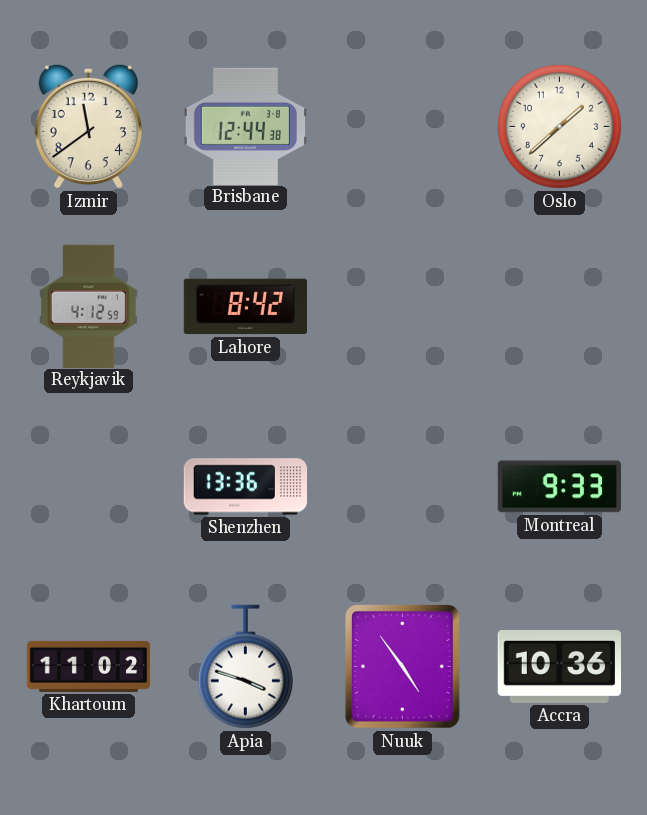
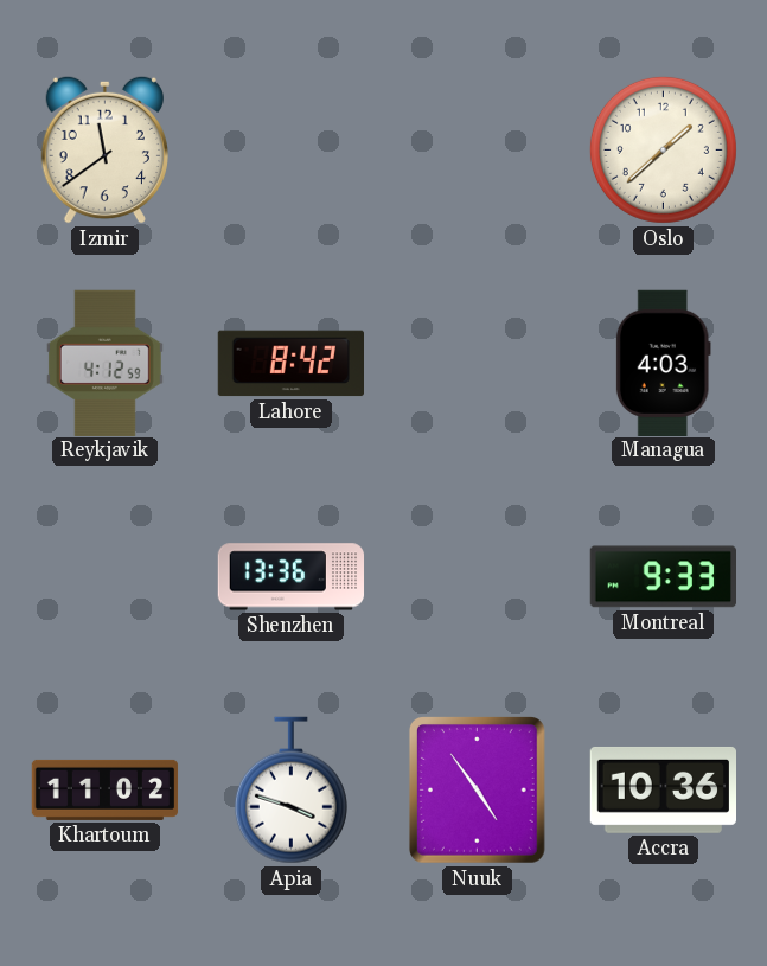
Brisbane: 12:44 -> none
Managua: none -> 4:03
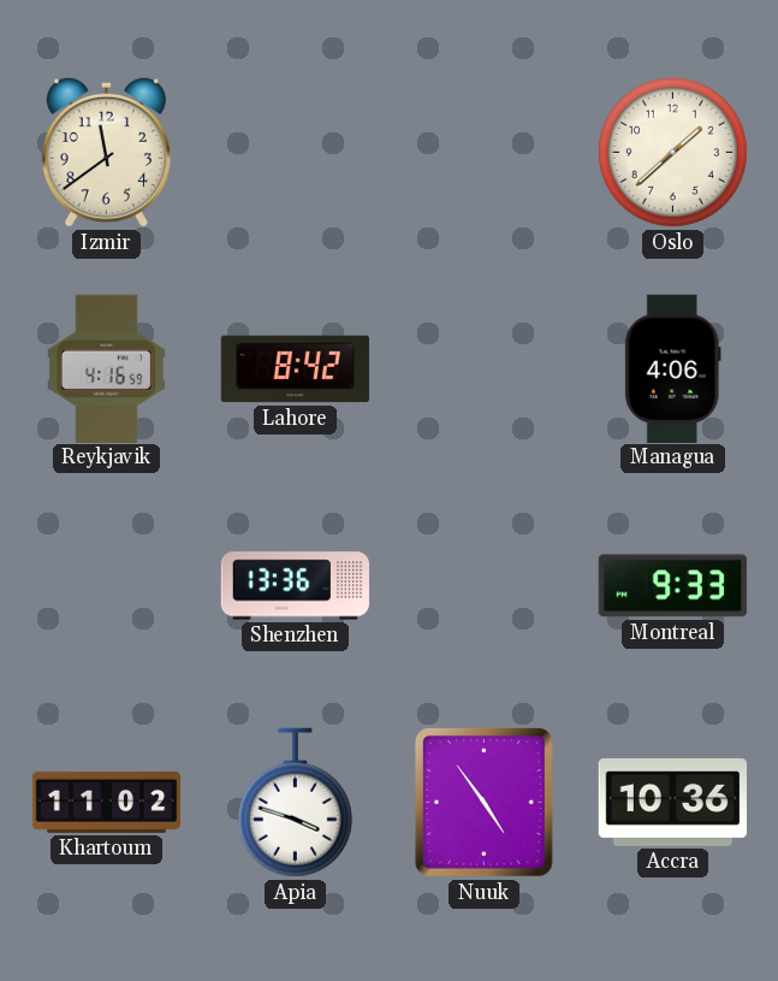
Reykjavik: 4:12 -> 4:16
Managua: 4:03 -> 4:06
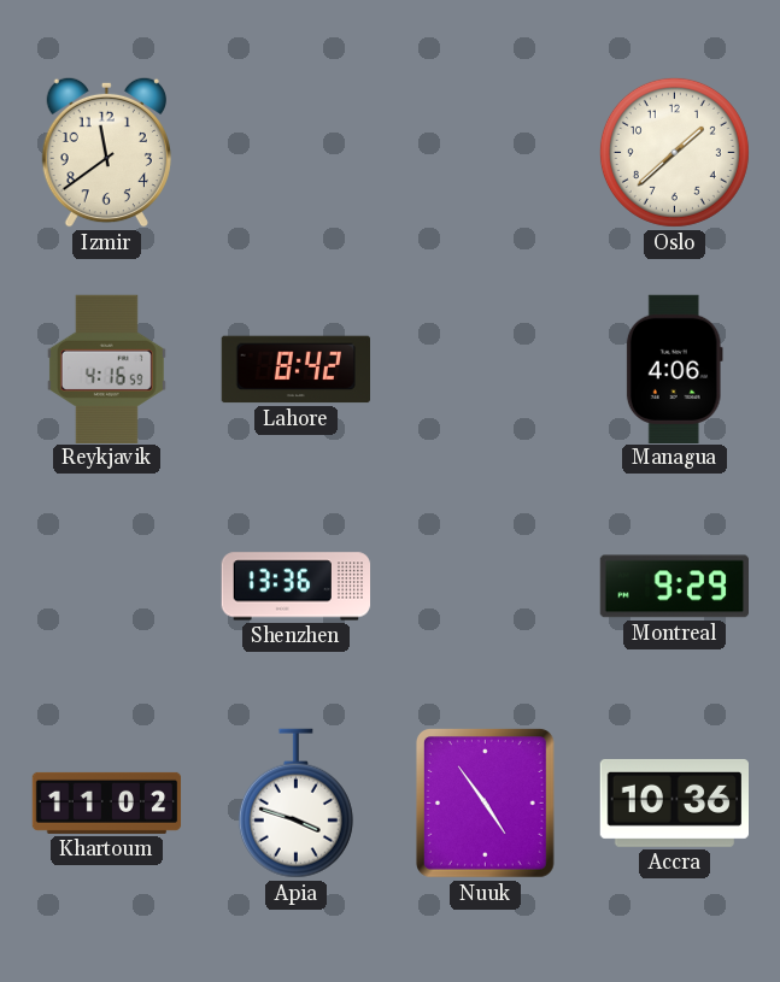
Montreal: 9:33 -> 9:29
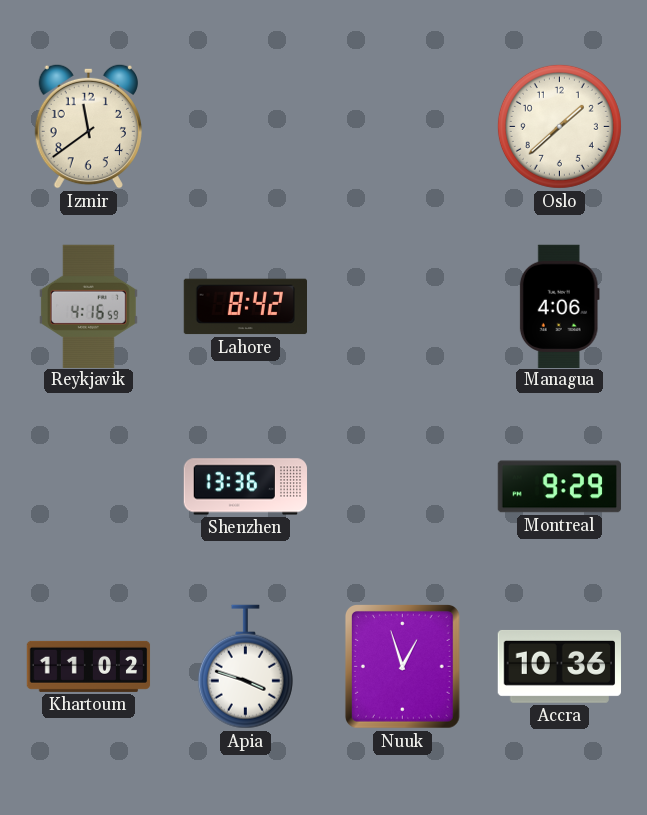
Nuuk: 4:54 -> 12:57
